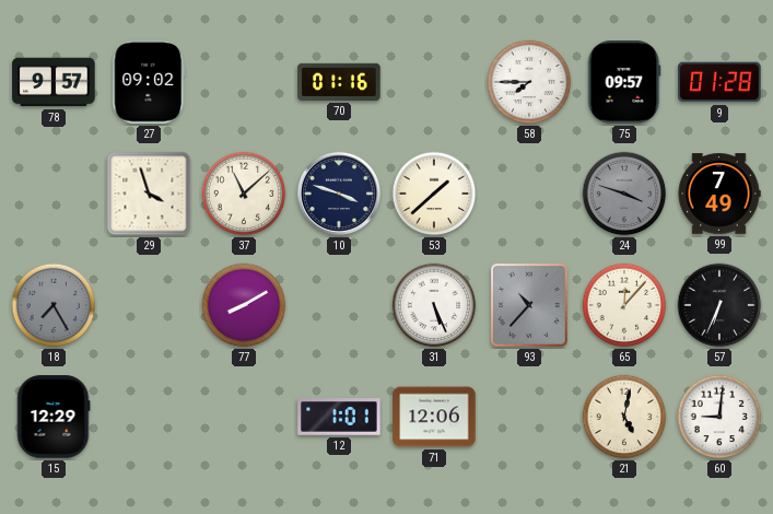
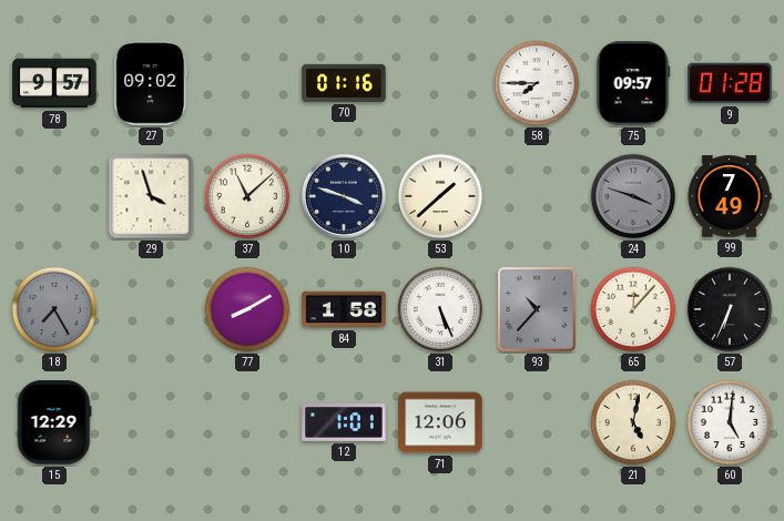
84: none -> 1:58
60: 9:01 -> 5:01
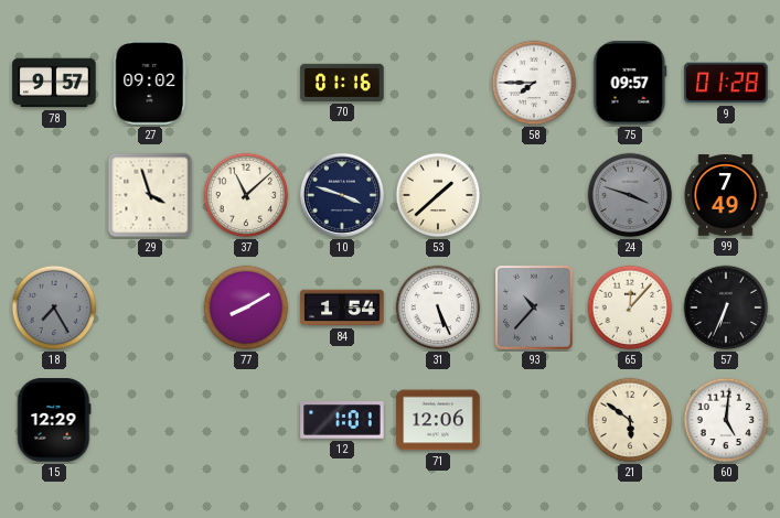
84: 1:58 -> 1:54
21: 5:02 -> 5:51
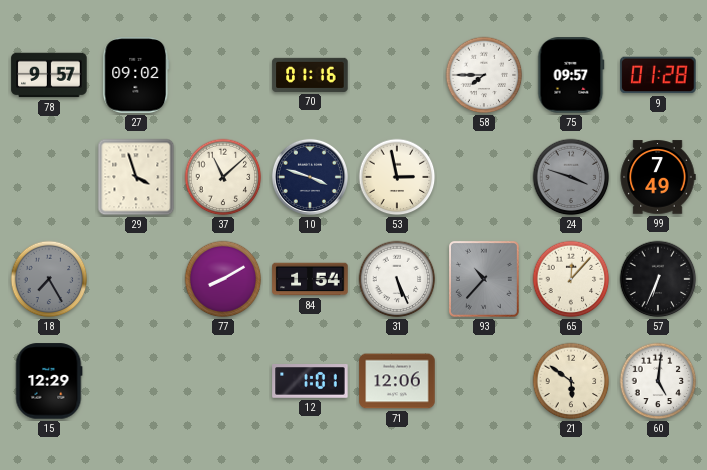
53: 1:38 -> 2:58
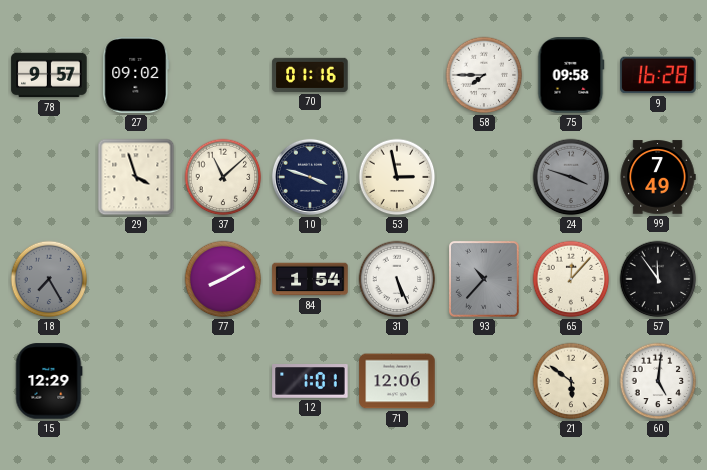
75: 09:57 -> 09:58
9: 01:28 -> 16:28
57: 6:34 -> 11:54
